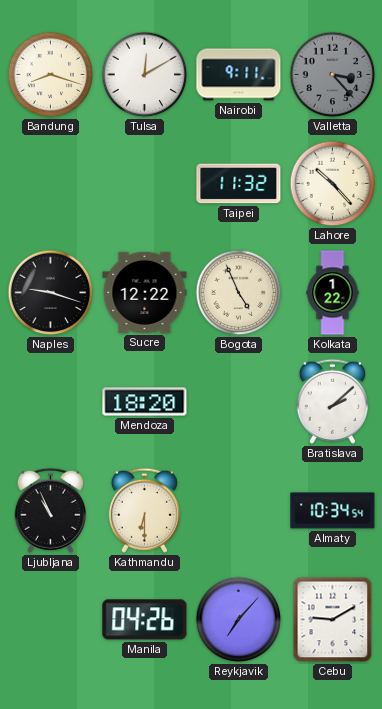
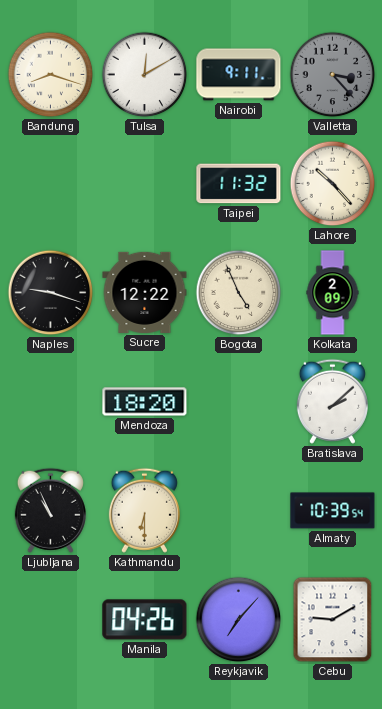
Kolkata: 1:22 -> 2:09
Almaty: 10:34 -> 10:39
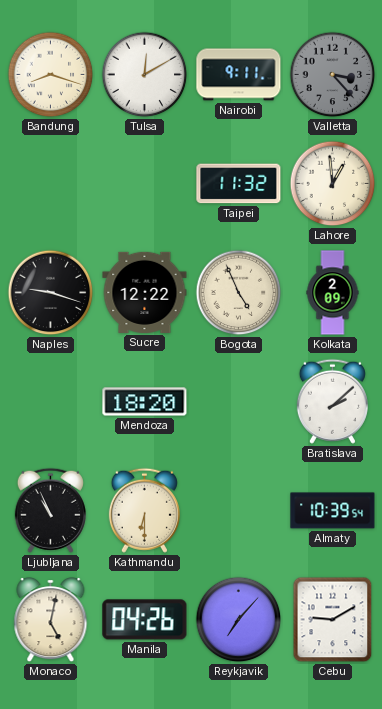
Lahore: 10:23 -> 12:59
Monaco: none -> 5:02
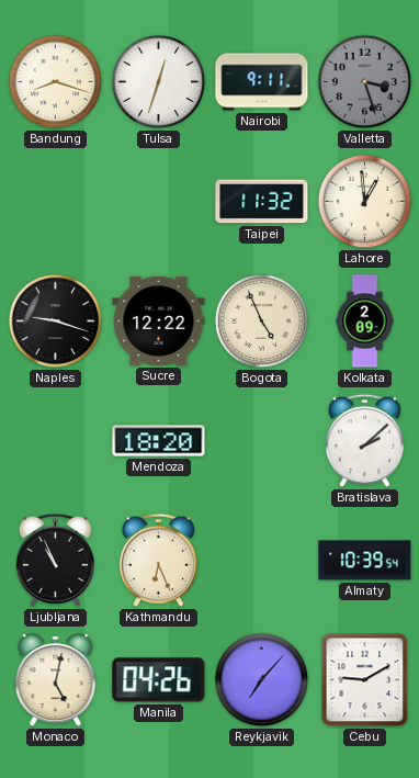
Tulsa: 12:10 -> 12:33
Valletta: 3:23 -> 3:27
Kathmandu: 6:30 -> 6:26
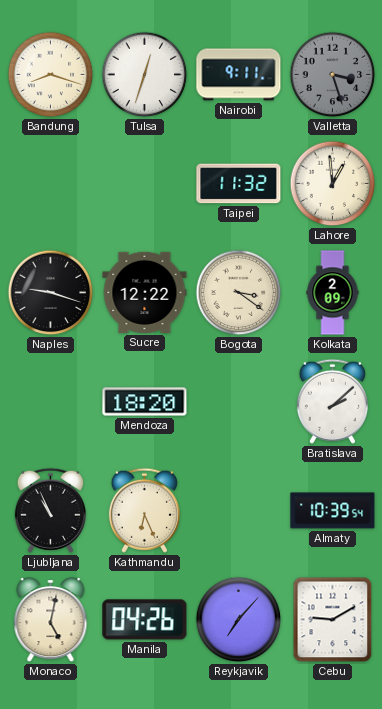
Bogota: 4:56 -> 3:21
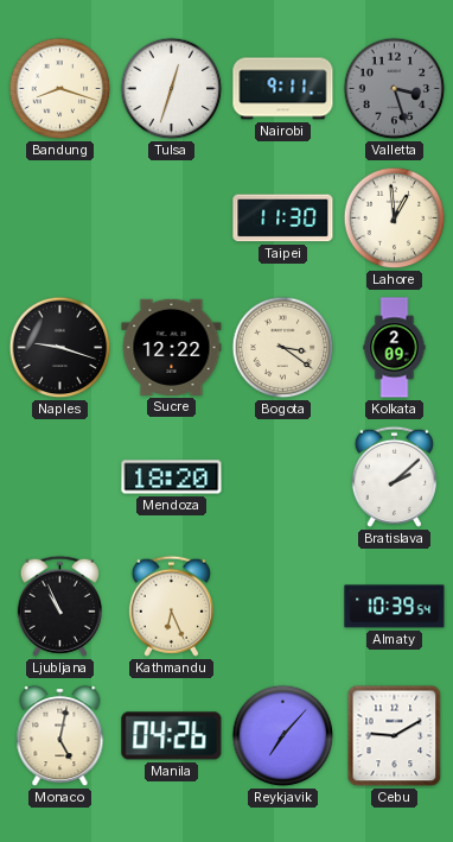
Taipei: 11:32 -> 11:30
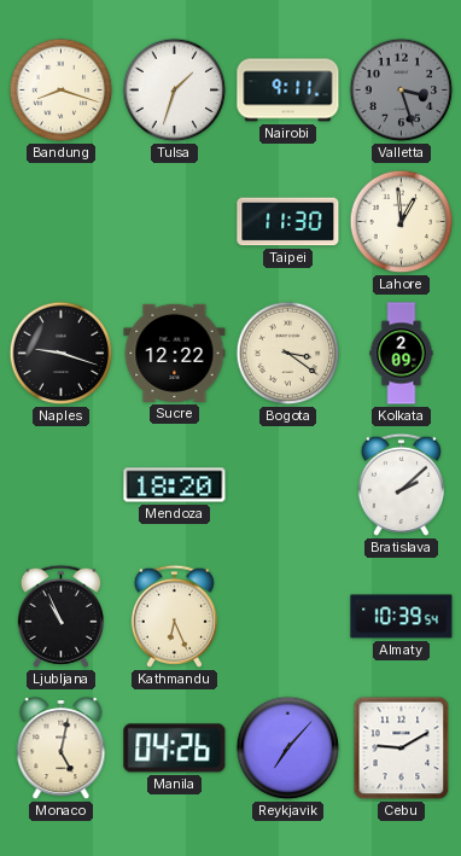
Tulsa: 12:33 -> 1:33
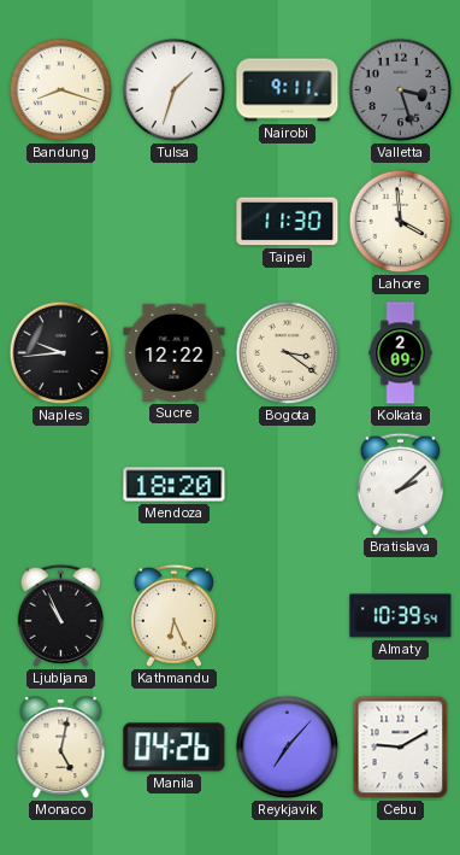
Lahore: 12:59 -> 3:59
Naples: 9:18 -> 9:44
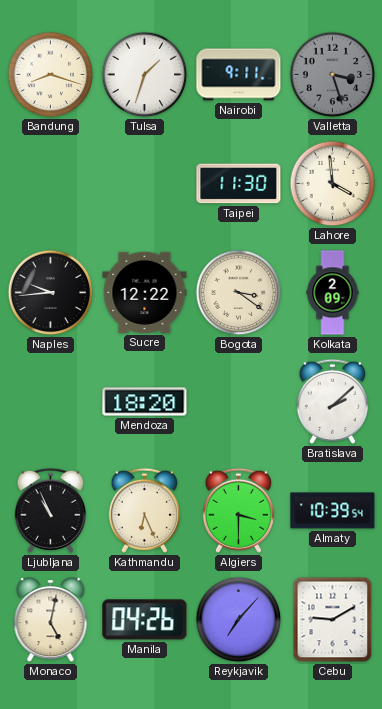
Algiers: none -> 3:30
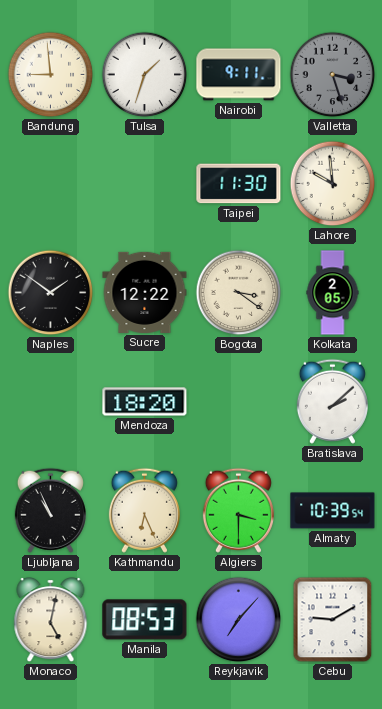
Bandung: 8:18 -> 8:59
Lahore: 3:59 -> 9:59
Naples: 9:44 -> 1:51
Kolkata: 2:09 -> 2:05
Manila: 04:26 -> 08:53
